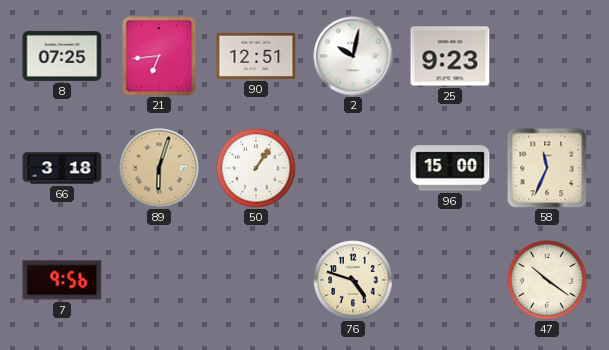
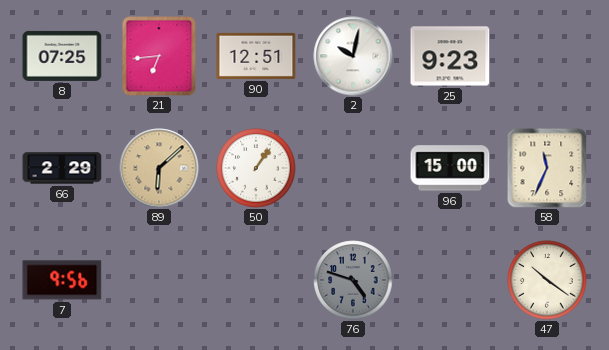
66: 3:18 -> 2:29
89: 6:03 -> 6:08
76 dial: cream -> grey
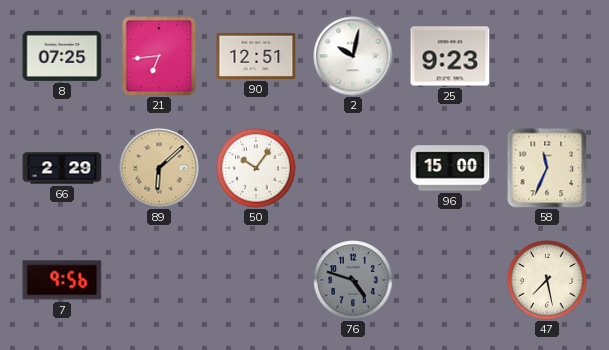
50: 1:06 -> 10:06
47: 10:21 -> 7:28
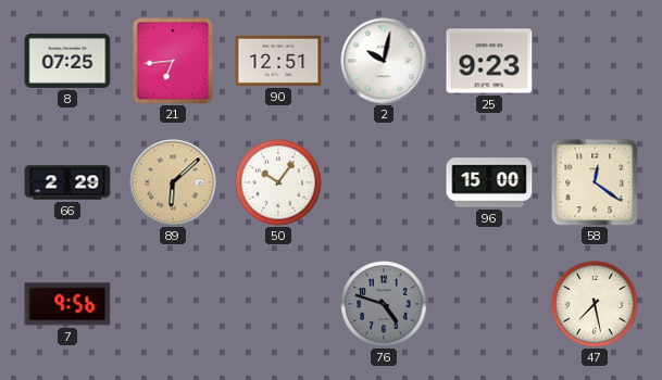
58: 11:34 -> 12:21
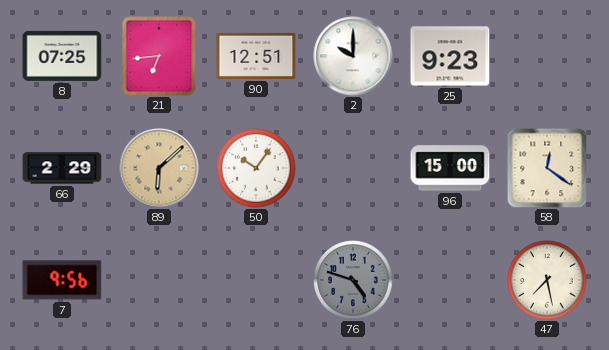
2: 10:02 -> 10:00
